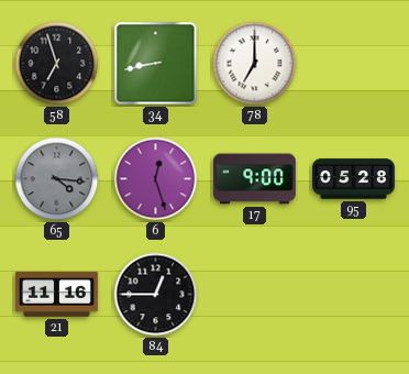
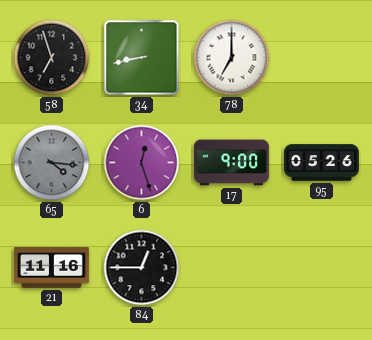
95: 05:28 -> 05:26
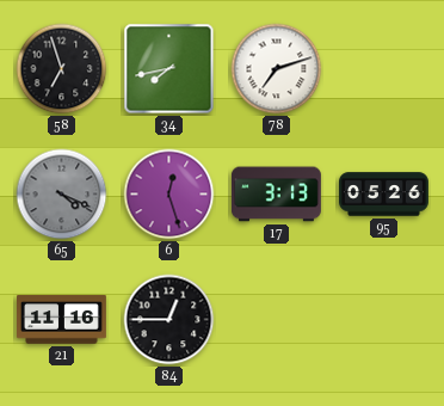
34: 8:43 -> 7:43
78: 7:00 -> 7:12
65: 4:16 -> 4:19
17: 9:00 -> 3:13
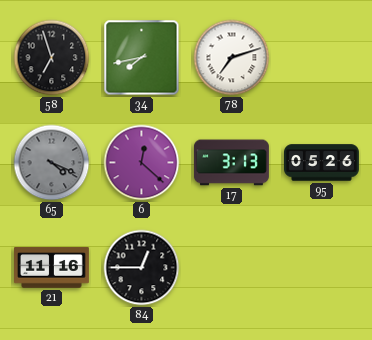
6: 12:27 -> 12:22
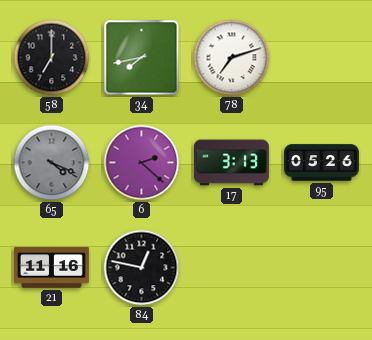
58: 6:57 -> 7:00
6: 12:22 -> 2:22
84: 12:45 -> 12:47
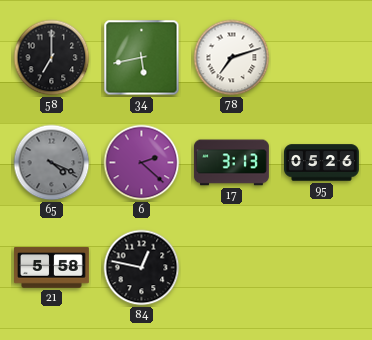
34: 7:43 -> 5:43
21: 11:16 -> 5:58
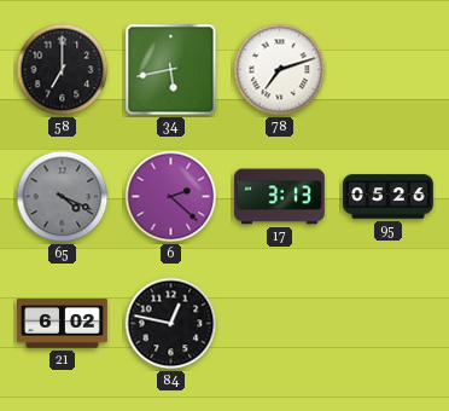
21: 5:58 -> 6:02
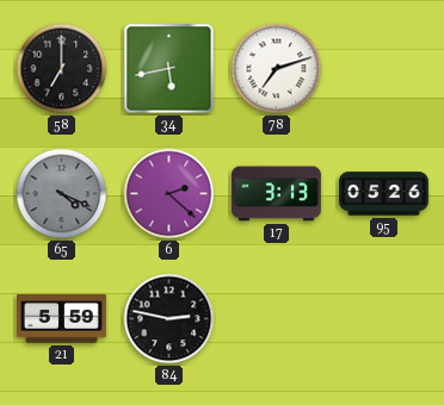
21: 6:02 -> 5:59
84: 12:47 -> 2:47
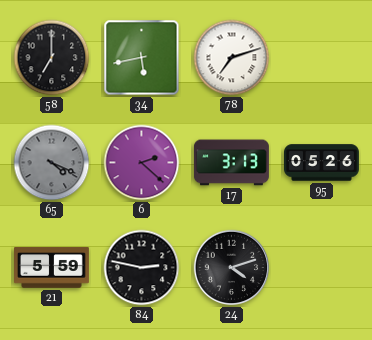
24: none -> 4:12
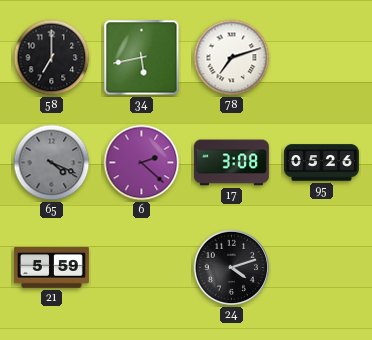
17: 3:13 -> 3:08
84: 2:47 -> none
